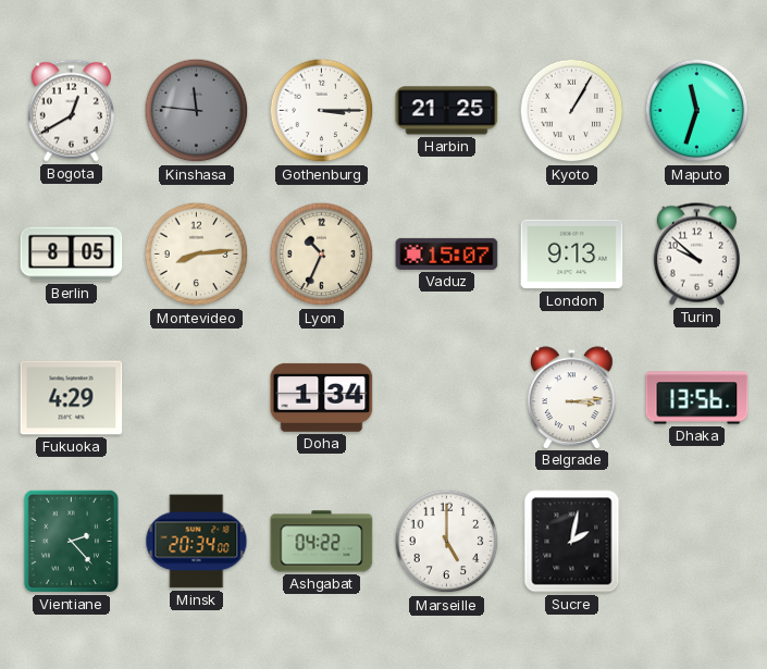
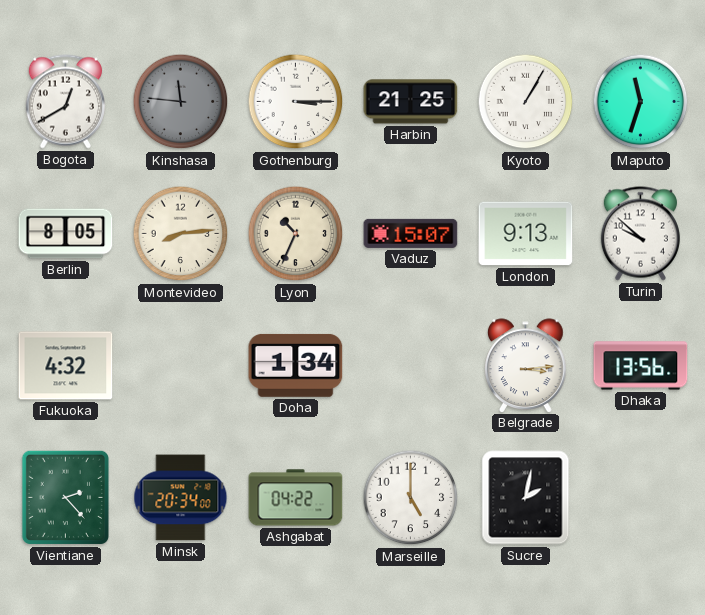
Fukuoka: 4:29 -> 4:32
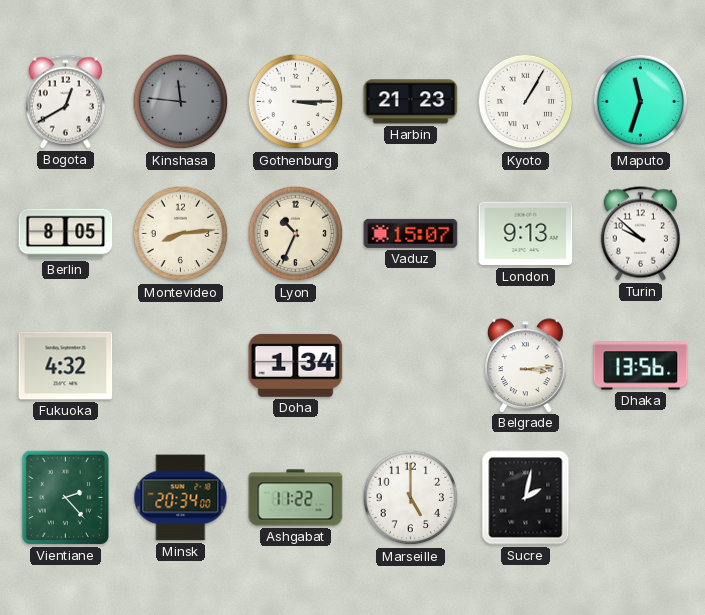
Harbin: 21:25 -> 21:23
Ashgabat: 04:22 -> 11:22
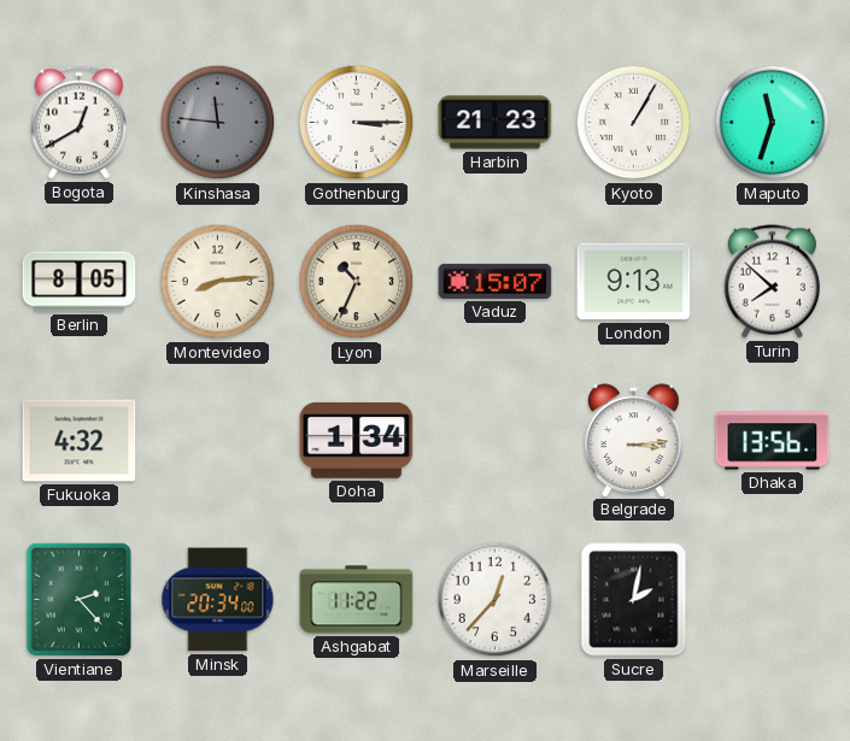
Turin: 9:52 -> 7:52
Marseille: 5:00 -> 12:37
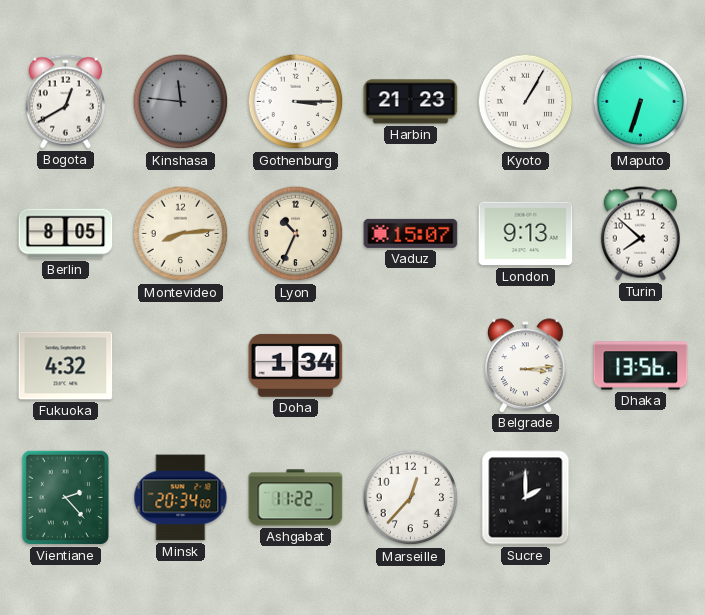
Maputo: 11:33 -> 6:33
Sucre: 2:02 -> 2:00
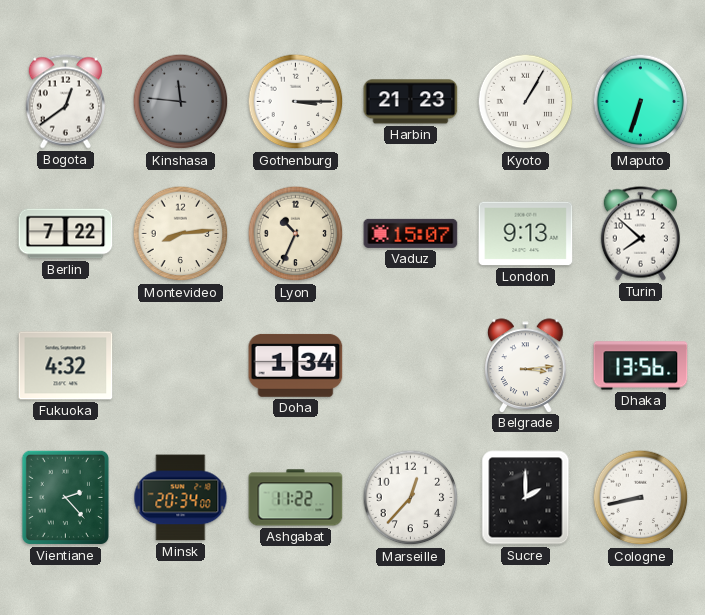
Bogota: 12:40 -> 12:39
Berlin: 8:05 -> 7:22
Cologne: none -> 8:43
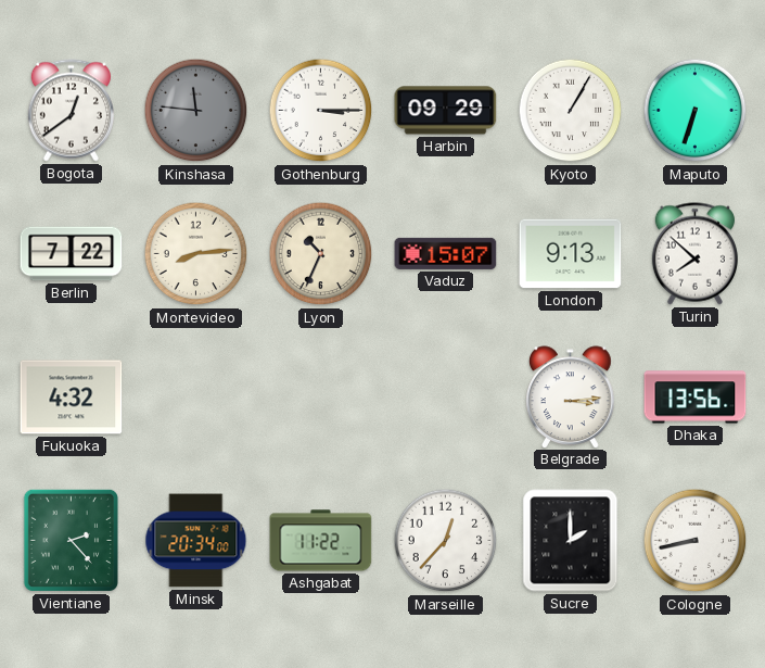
Harbin: 21:23 -> 09:29
Doha: 1:34 -> none
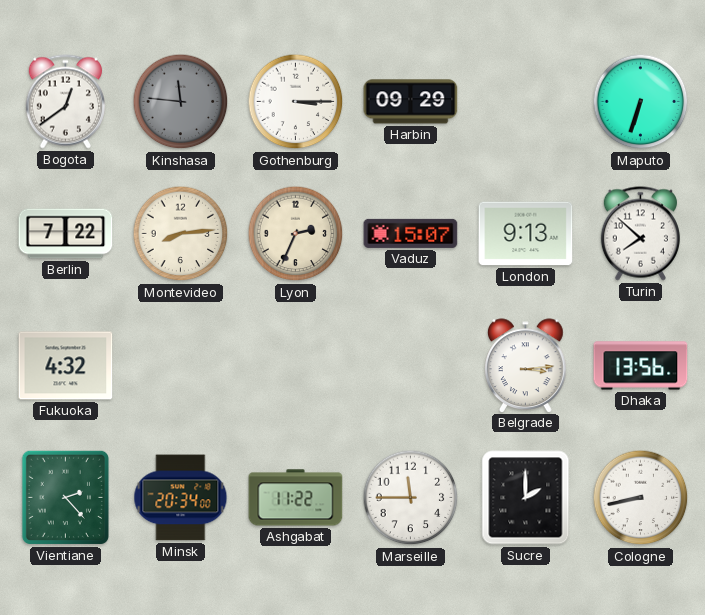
Kyoto: 1:05 -> none
Lyon: 10:34 -> 2:34
Marseille: 12:37 -> 11:45
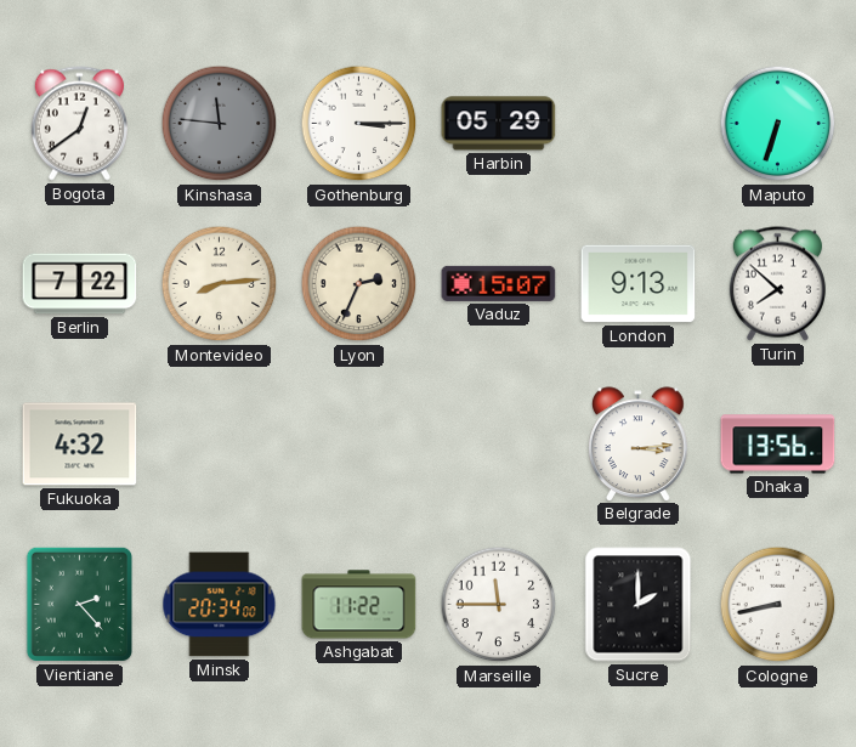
Harbin: 09:29 -> 05:29
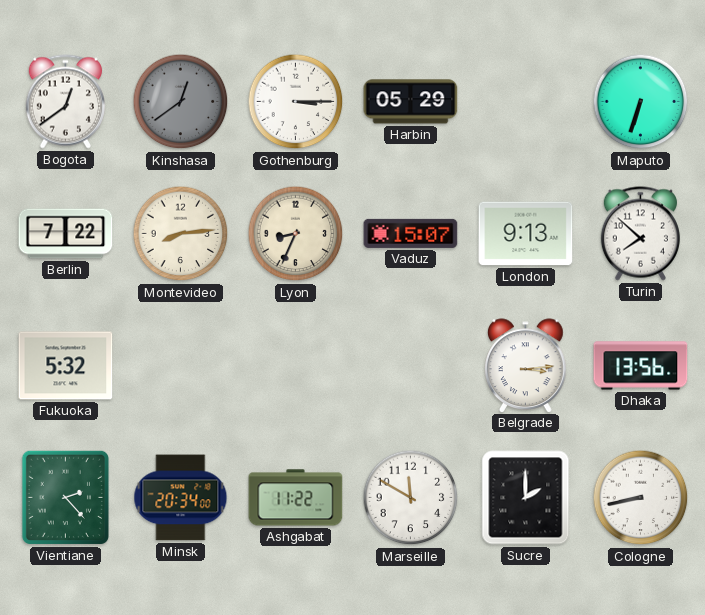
Kinshasa: 11:46 -> 12:39
Lyon: 2:34 -> 8:34
Fukuoka: 4:32 -> 5:32
Marseille: 11:45 -> 11:50
